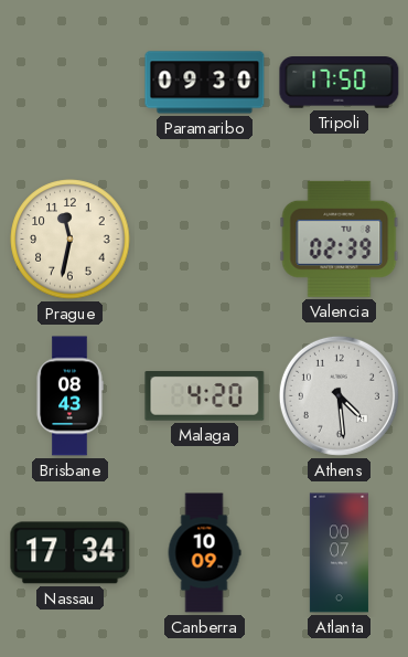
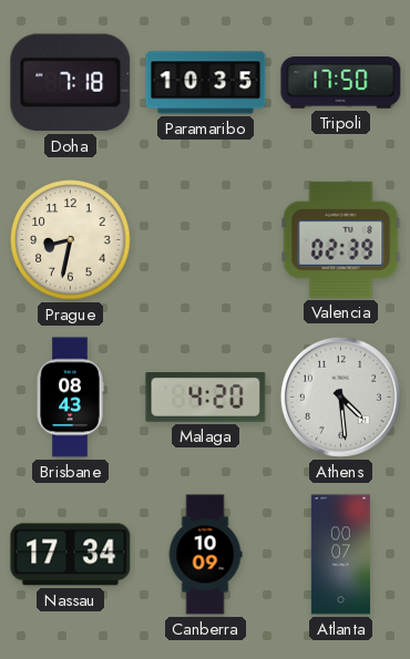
Doha: none -> 7:18
Paramaribo: 09:30 -> 10:35
Prague: 11:32 -> 8:32
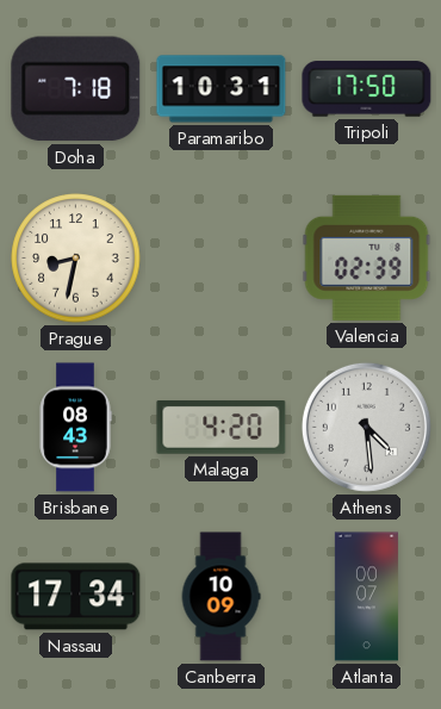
Paramaribo: 10:35 -> 10:31
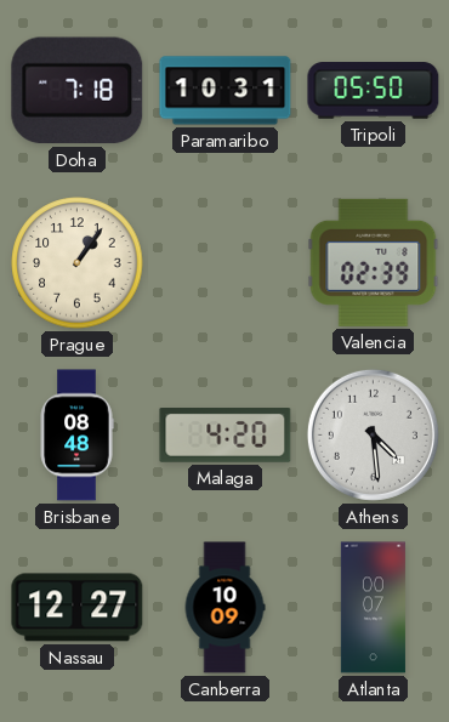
Tripoli: 17:50 -> 05:50
Prague: 8:32 -> 1:06
Brisbane: 08:43 -> 08:48
Nassau: 17:34 -> 12:27
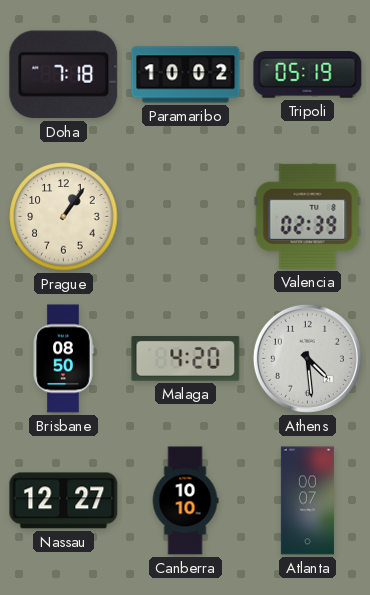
Paramaribo: 10:31 -> 10:02
Tripoli: 05:50 -> 05:19
Brisbane: 08:48 -> 08:50
Canberra: 10:09 -> 10:10
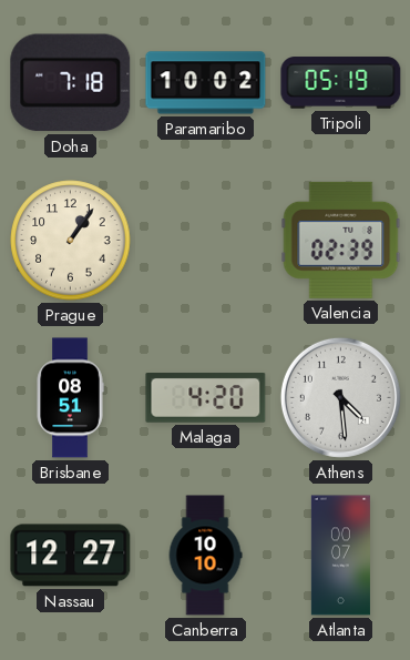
Brisbane: 08:50 -> 08:51
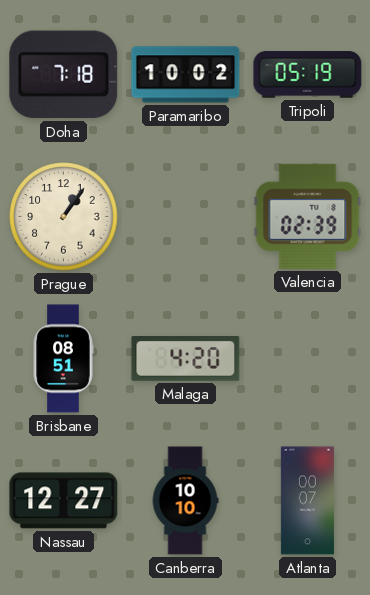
Athens: 4:29 -> none
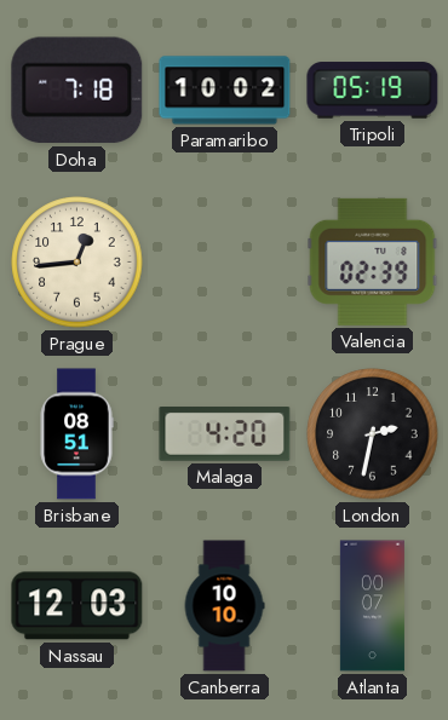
Prague: 1:06 -> 12:44
London: none -> 2:32
Nassau: 12:27 -> 12:03
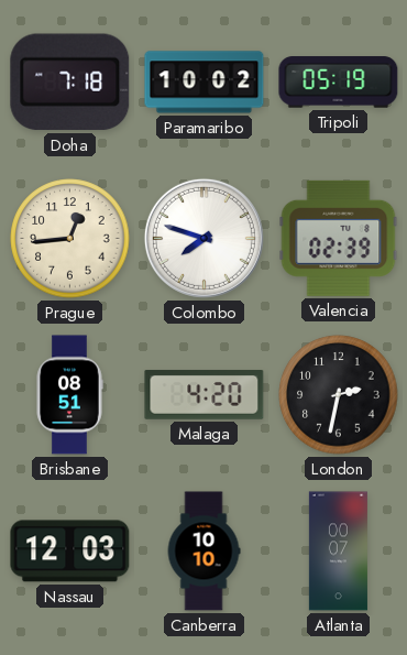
Colombo: none -> 7:48
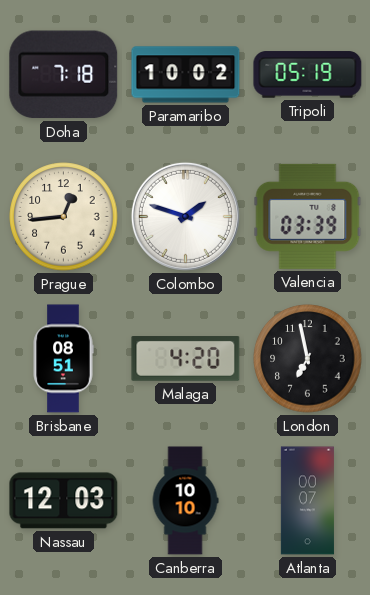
Colombo: 7:48 -> 1:48
Valencia: 02:39 -> 03:39
London: 2:32 -> 6:58
